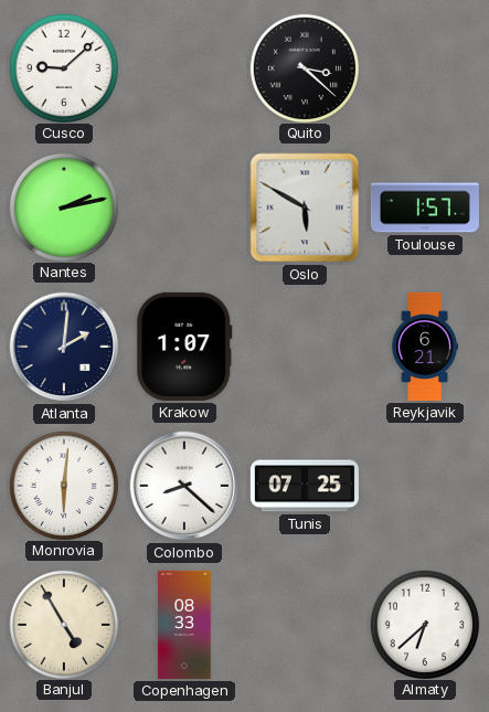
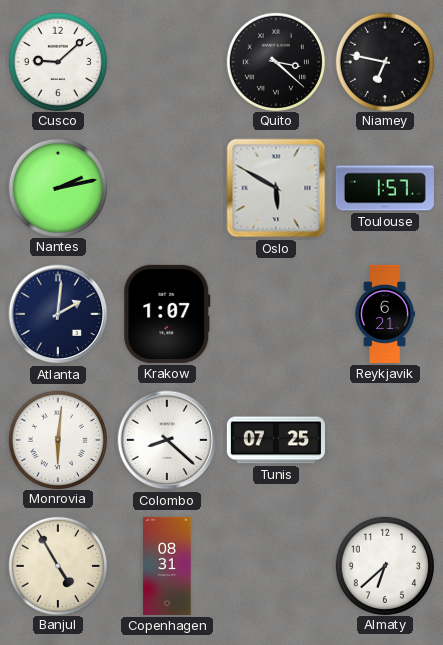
Niamey: none -> 6:47
Copenhagen: 08:33 -> 08:31
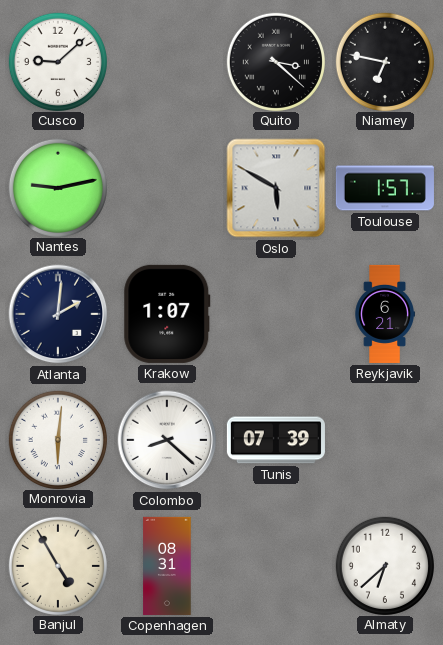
Nantes: 2:13 -> 9:13
Tunis: 07:25 -> 07:39
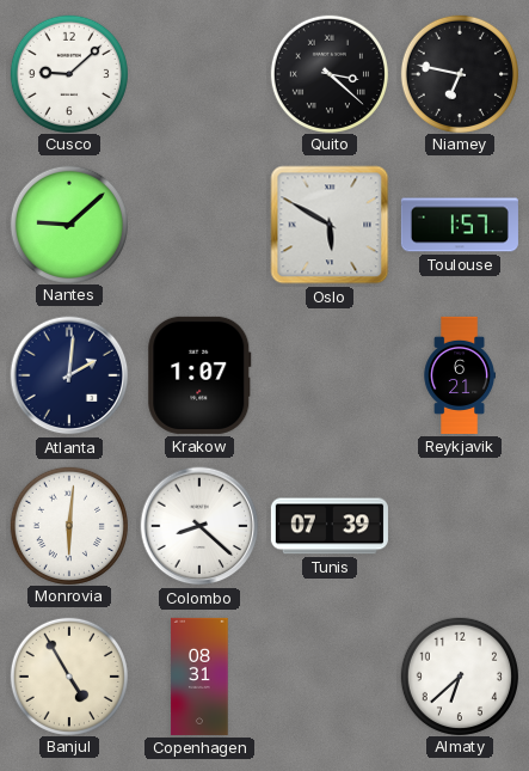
Nantes: 9:13 -> 9:08
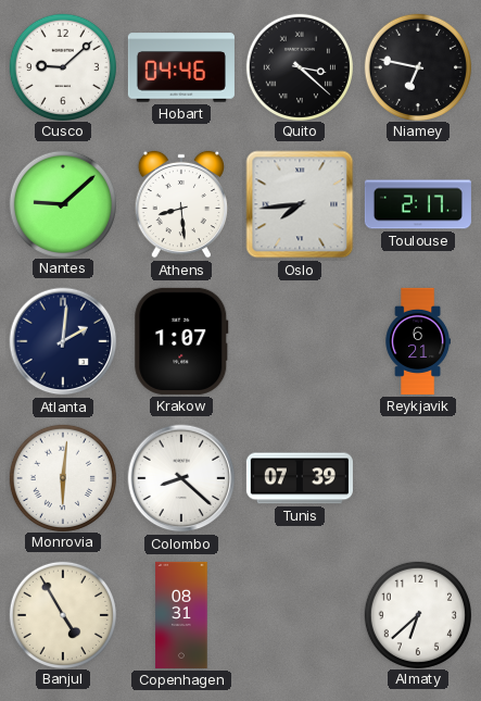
Hobart: none -> 04:46
Athens: none -> 8:29
Oslo: 5:50 -> 7:44
Toulouse: 1:57 -> 2:17
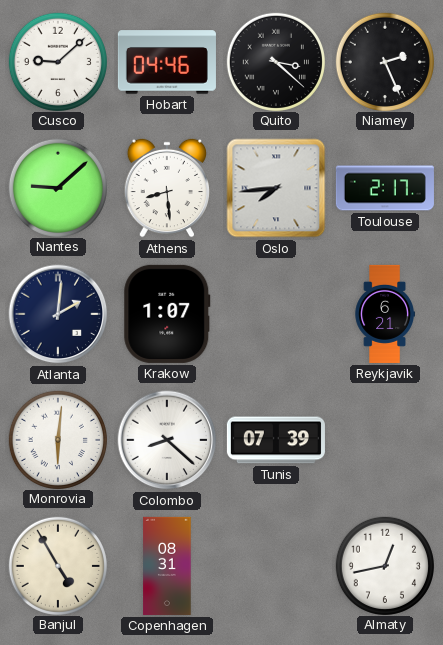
Niamey: 6:47 -> 2:26
Almaty: 6:38 -> 12:43
